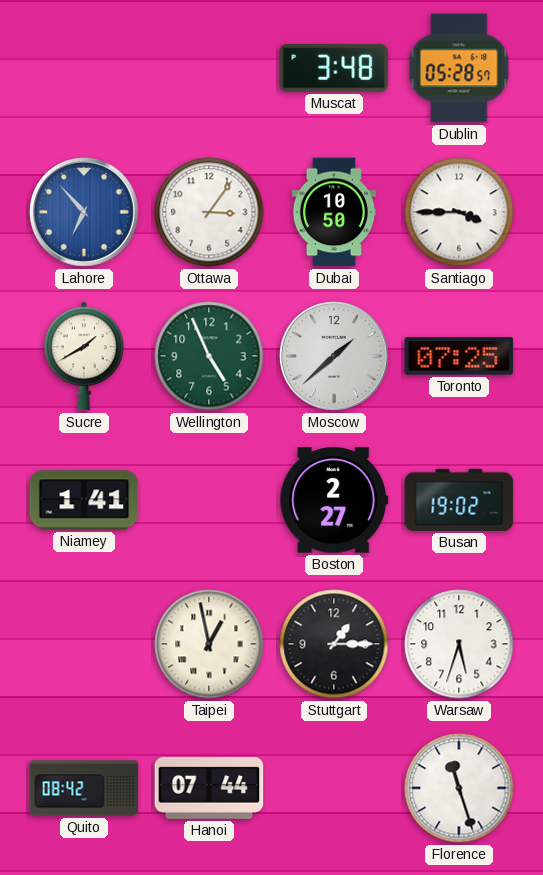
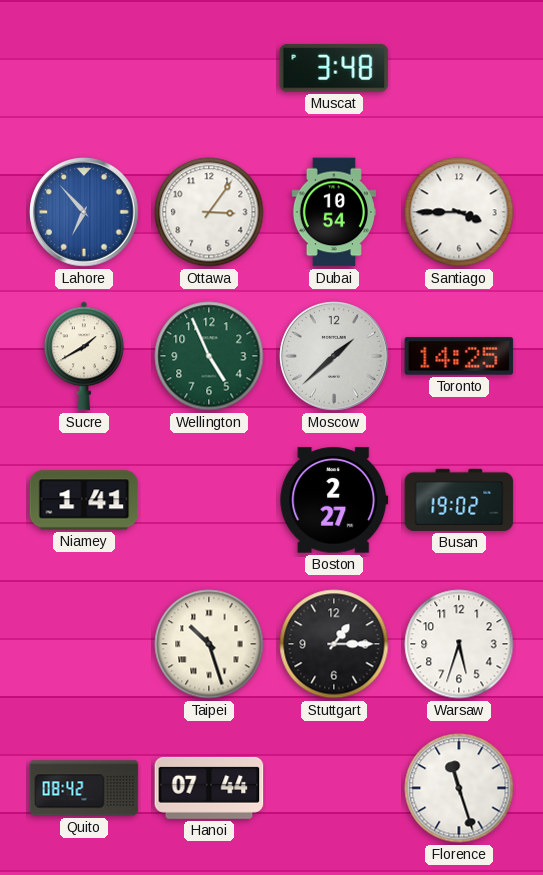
Dublin: 05:28 -> none
Dubai: 10:50 -> 10:54
Toronto: 07:25 -> 14:25
Taipei: 12:58 -> 10:27
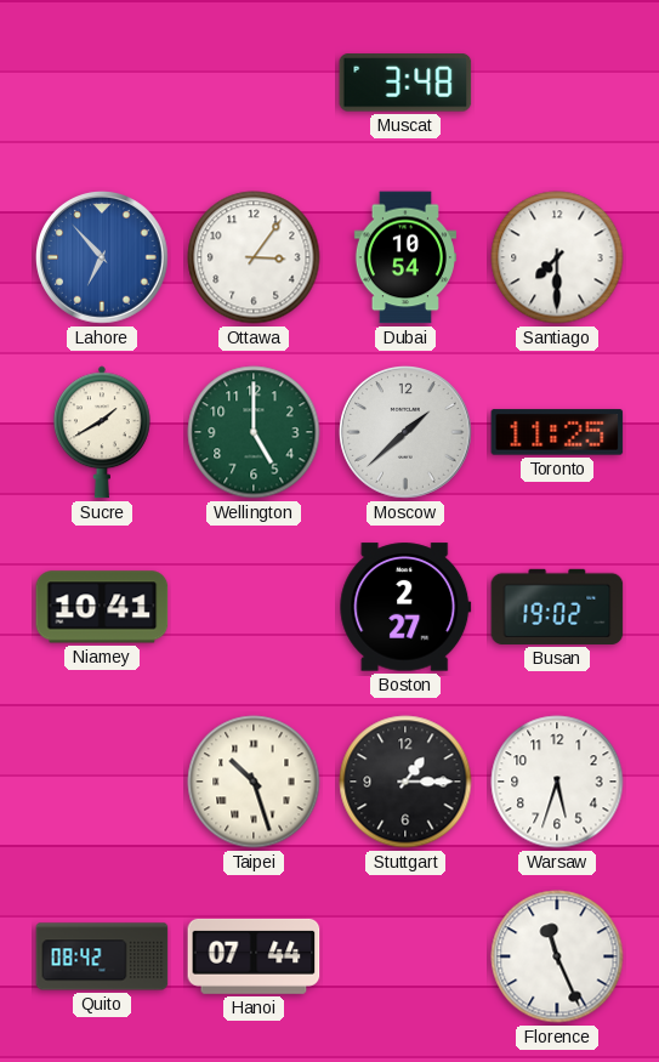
Santiago: 3:45 -> 7:30
Wellington: 4:56 -> 5:00
Toronto: 14:25 -> 11:25
Niamey: 1:41 -> 10:41
Florence: 11:27 -> 11:26
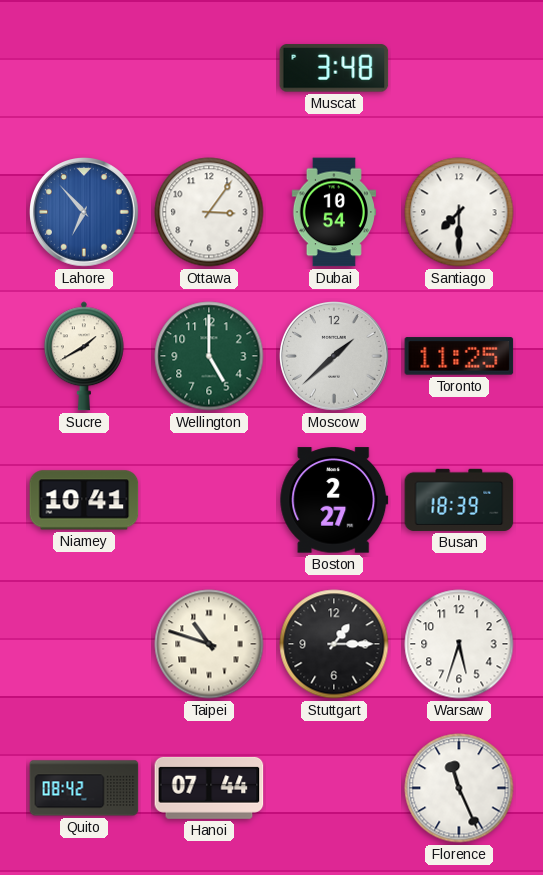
Busan: 19:02 -> 18:39
Taipei: 10:27 -> 10:48
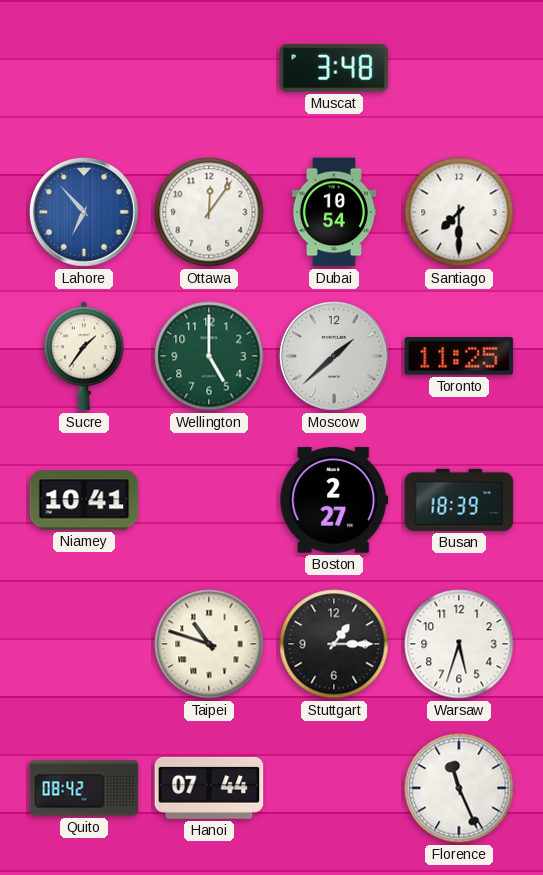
Ottawa: 3:06 -> 12:06
Sucre: 1:40 -> 1:36
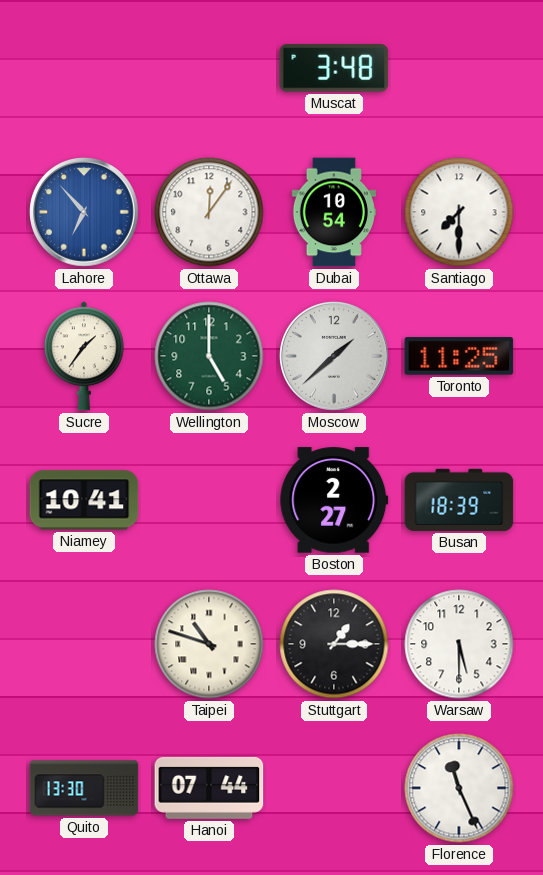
Warsaw: 5:33 -> 5:30
Quito: 08:42 -> 13:30
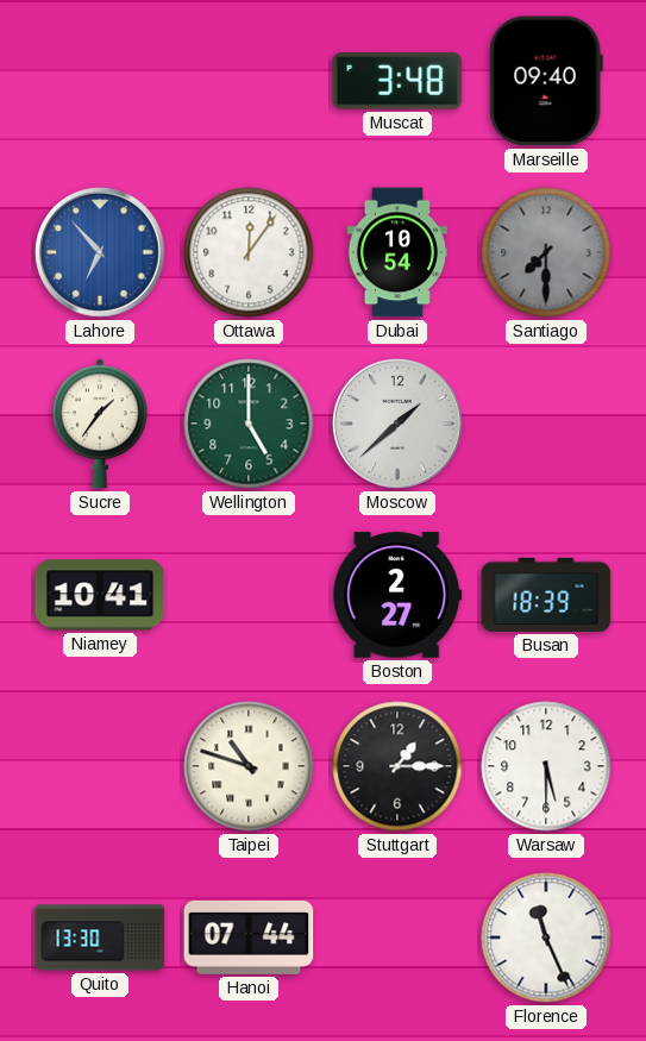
Marseille: none -> 09:40
Santiago dial: white -> grey
Toronto: 11:25 -> none
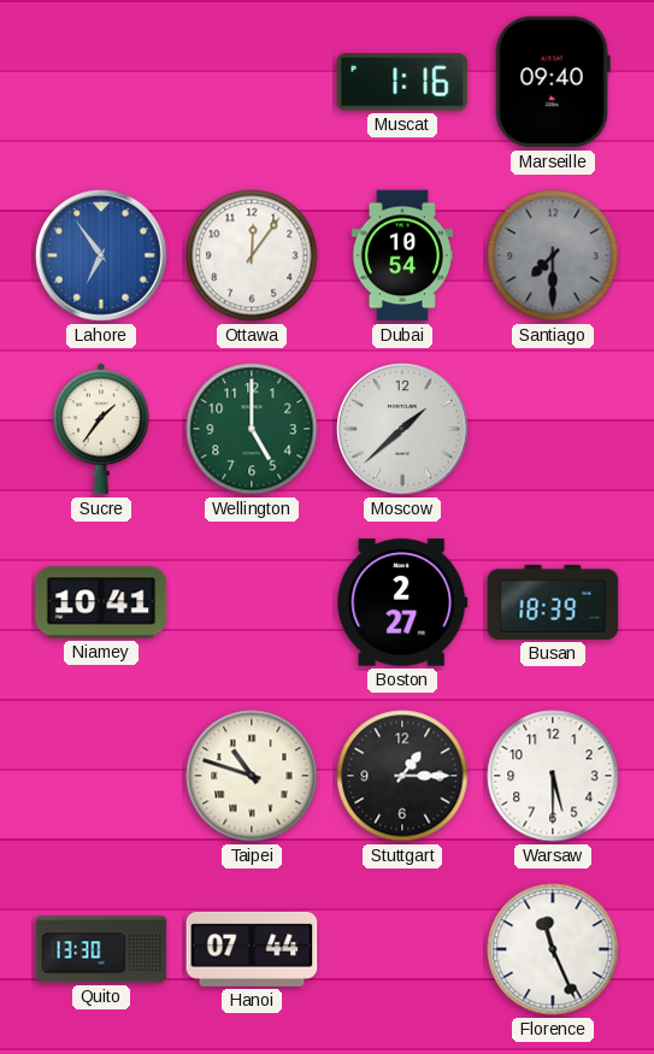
Muscat: 3:48 -> 1:16
Lahore: 6:53 -> 6:54
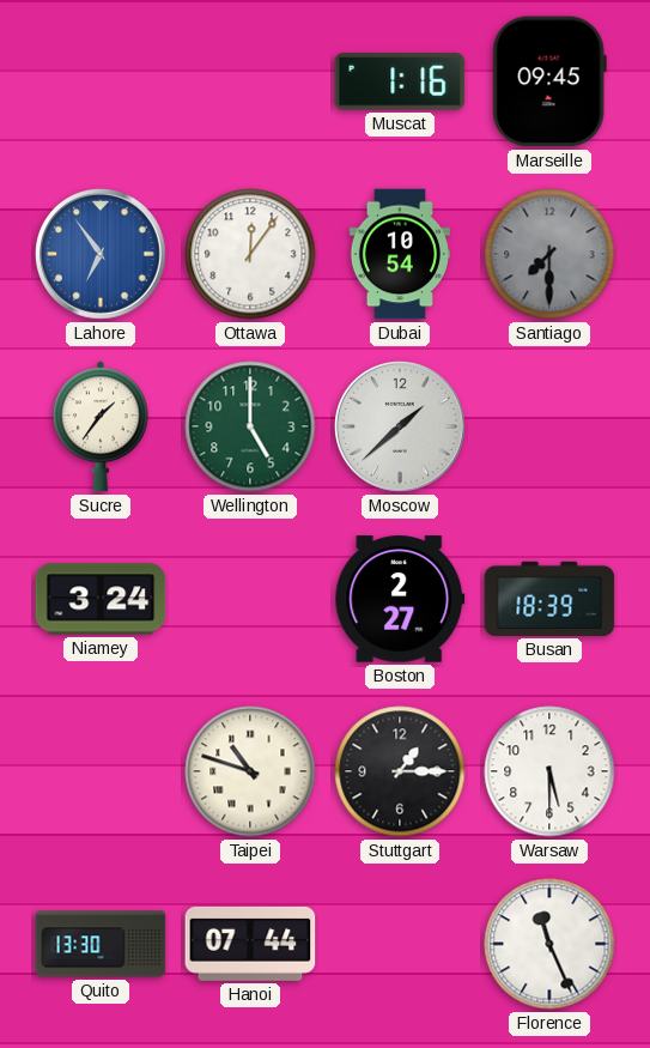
Marseille: 09:40 -> 09:45
Niamey: 10:41 -> 3:24
